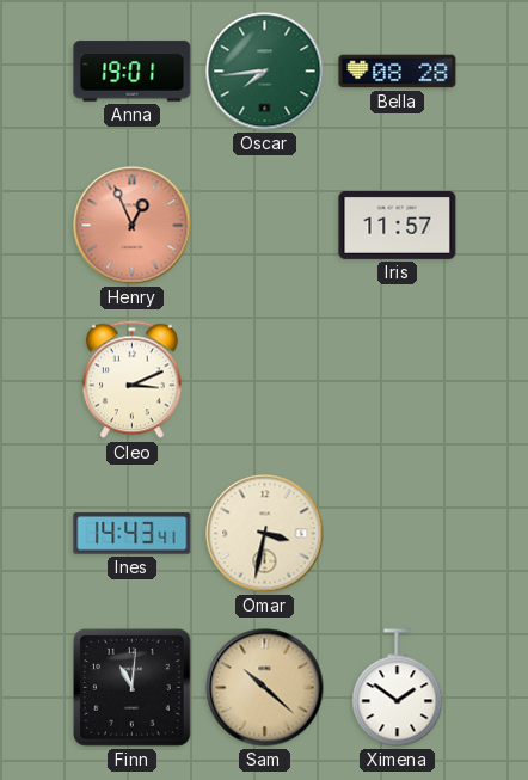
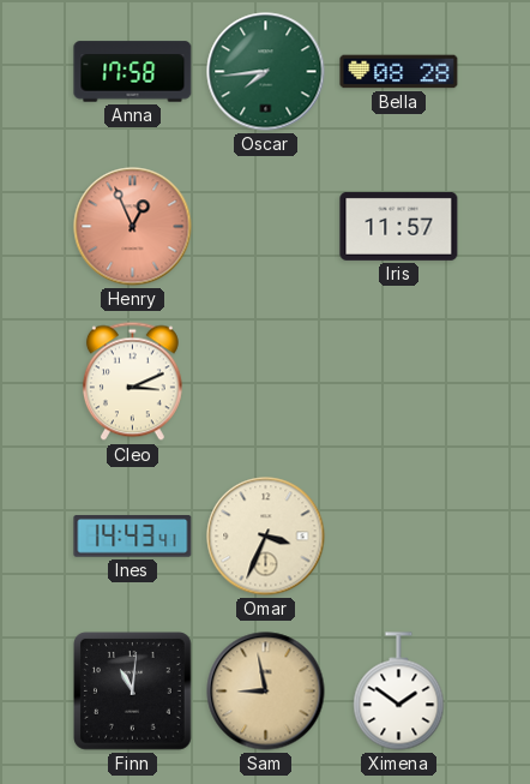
Anna: 19:01 -> 17:58
Omar: 3:32 -> 3:34
Sam: 10:22 -> 8:58
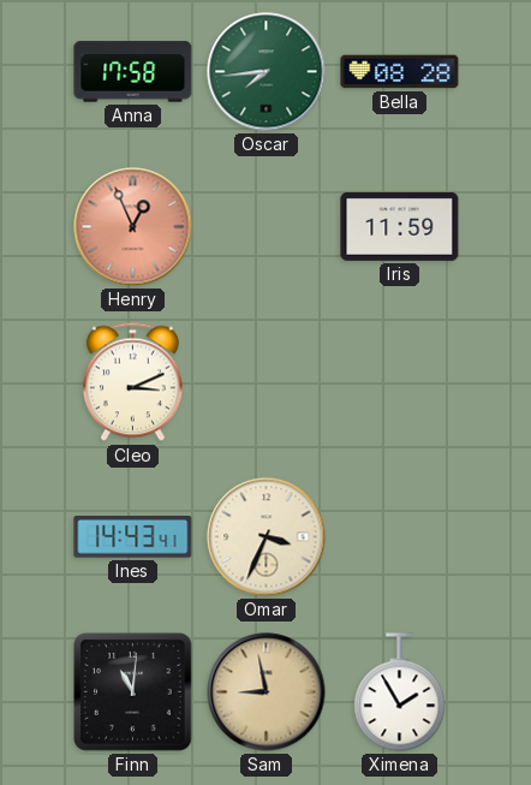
Iris: 11:57 -> 11:59
Ximena: 1:51 -> 1:55
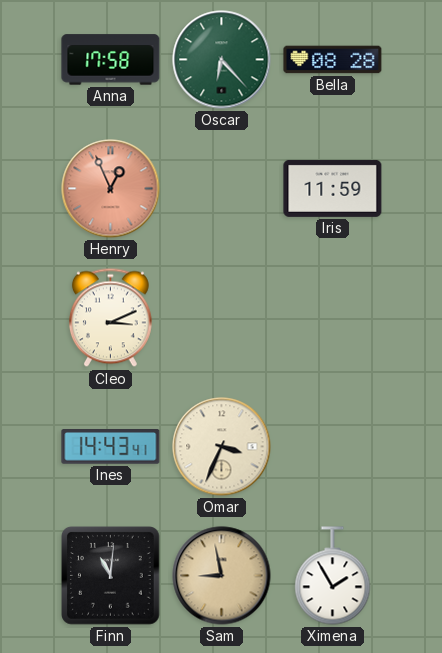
Oscar: 7:44 -> 6:23
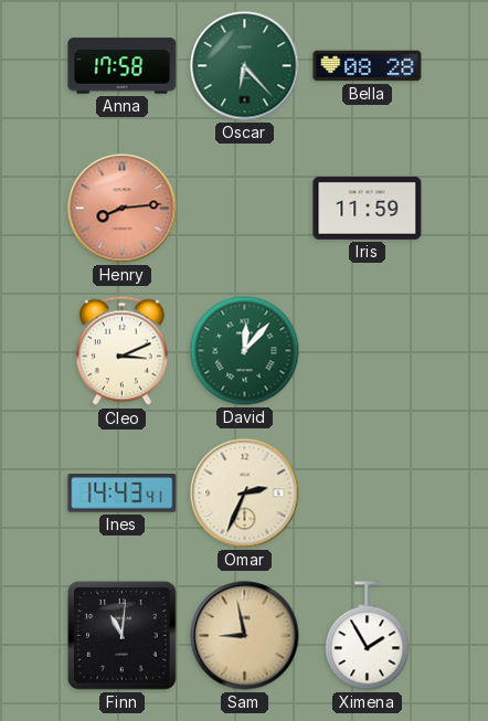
Henry: 12:56 -> 8:14
David: none -> 12:07
Omar: 3:34 -> 2:34
